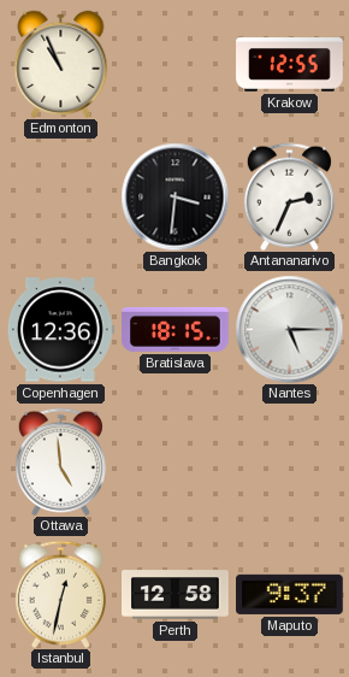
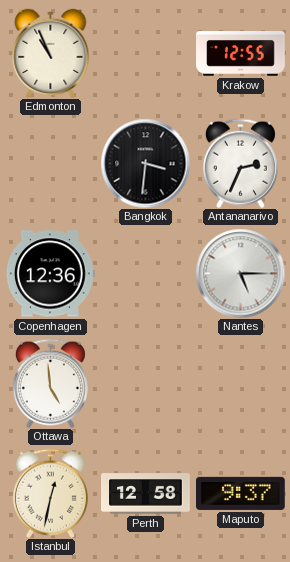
Bratislava: 18:15 -> none
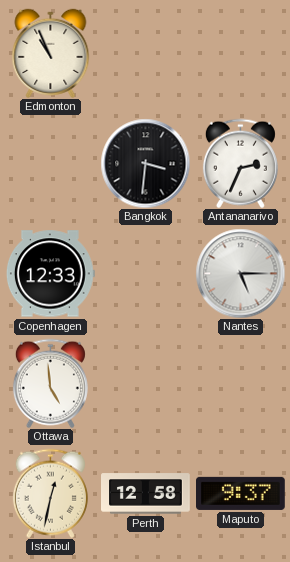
Krakow: 12:55 -> none
Copenhagen: 12:36 -> 12:33
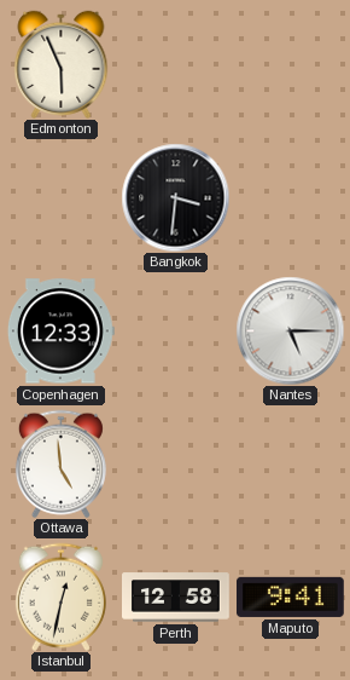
Edmonton: 10:56 -> 5:56
Antananarivo: 2:34 -> none
Maputo: 9:37 -> 9:41
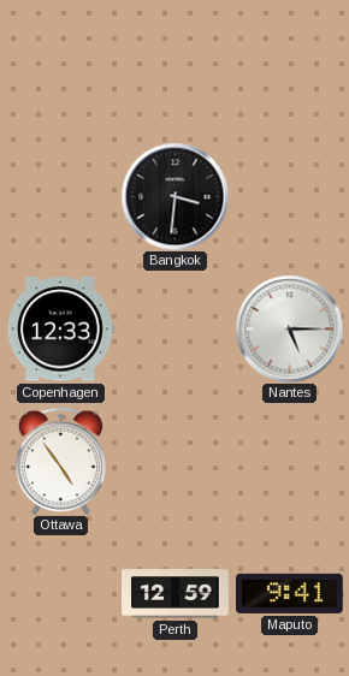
Edmonton: 5:56 -> none
Ottawa: 4:59 -> 4:54
Istanbul: 12:32 -> none
Perth: 12:58 -> 12:59
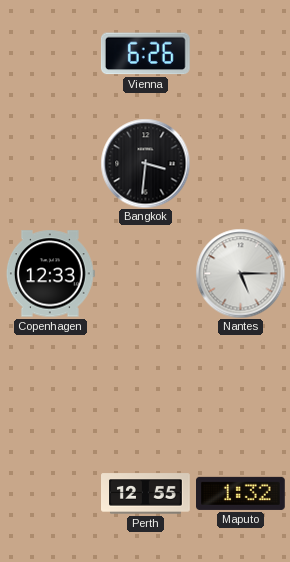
Vienna: none -> 6:26
Ottawa: 4:54 -> none
Perth: 12:59 -> 12:55
Maputo: 9:41 -> 1:32
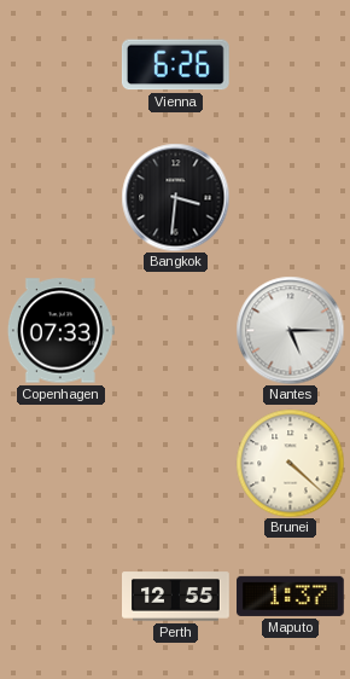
Copenhagen: 12:33 -> 07:33
Brunei: none -> 4:22
Maputo: 1:32 -> 1:37
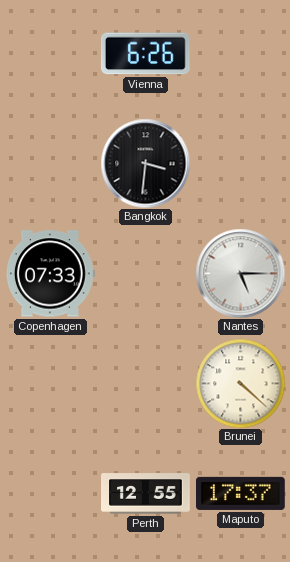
Maputo: 1:37 -> 17:37
